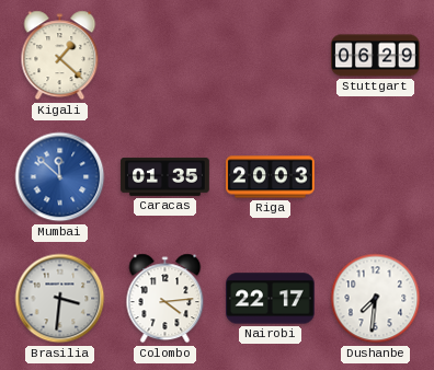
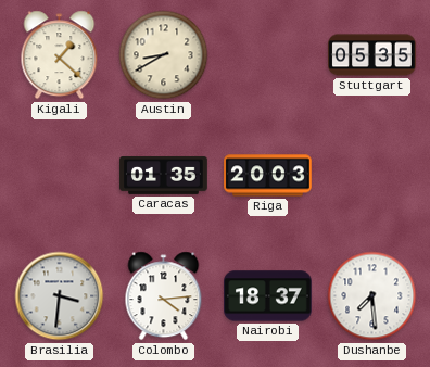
Austin: none -> 8:40
Stuttgart: 06:29 -> 05:35
Mumbai: 11:52 -> none
Nairobi: 22:17 -> 18:37
Dushanbe: 7:31 -> 7:29
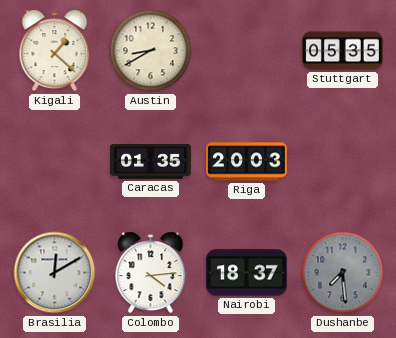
Brasilia: 3:31 -> 12:10
Dushanbe dial: white -> grey
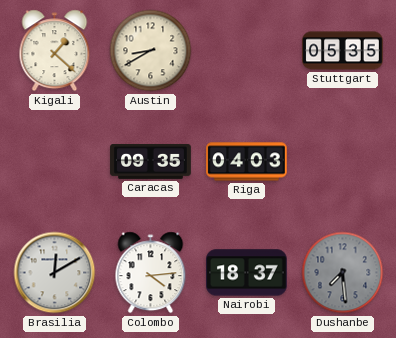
Caracas: 01:35 -> 09:35
Riga: 20:03 -> 04:03
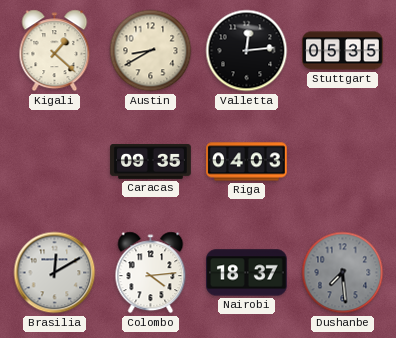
Valletta: none -> 12:14
